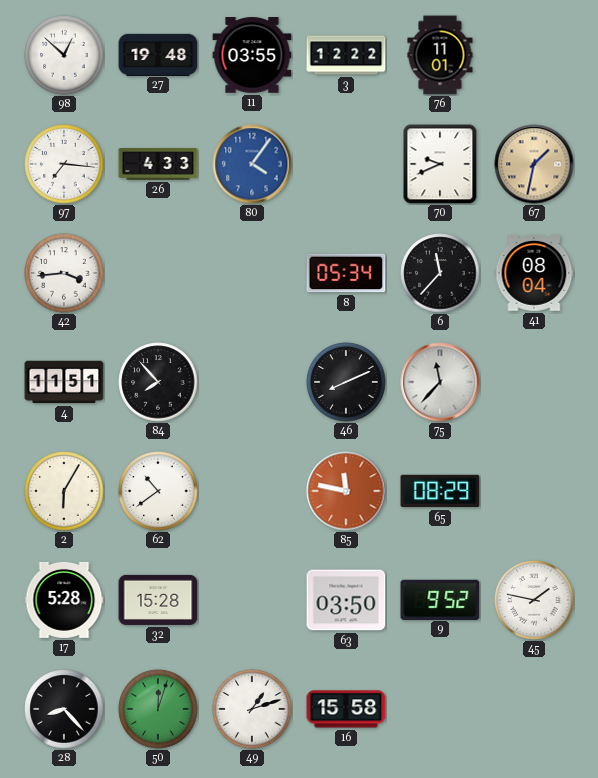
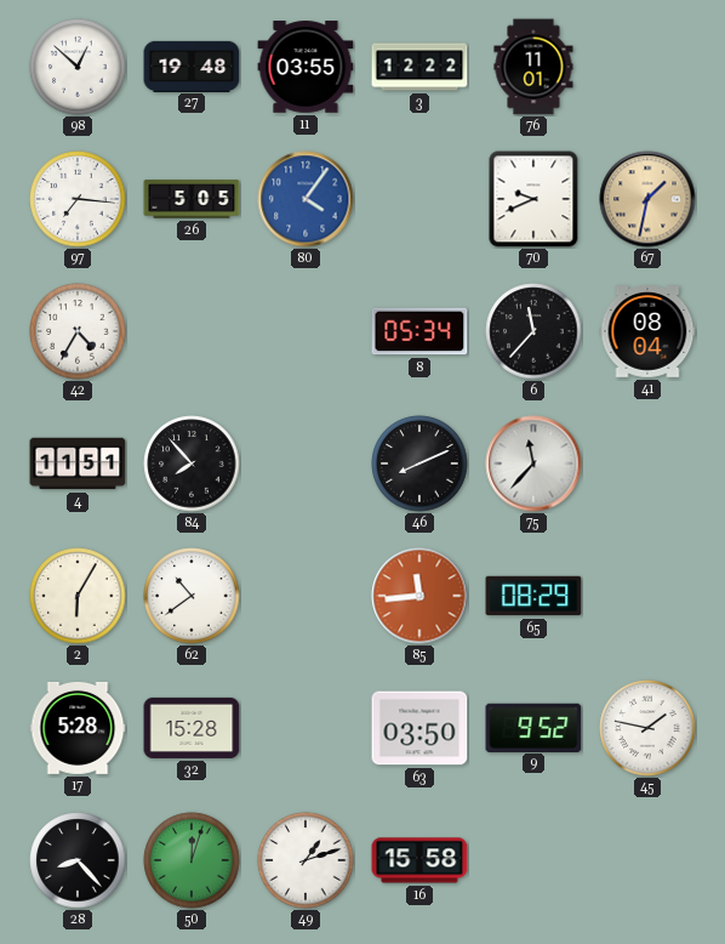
26: 4:33 -> 5:05
42: 3:44 -> 4:35
85: 11:47 -> 11:44
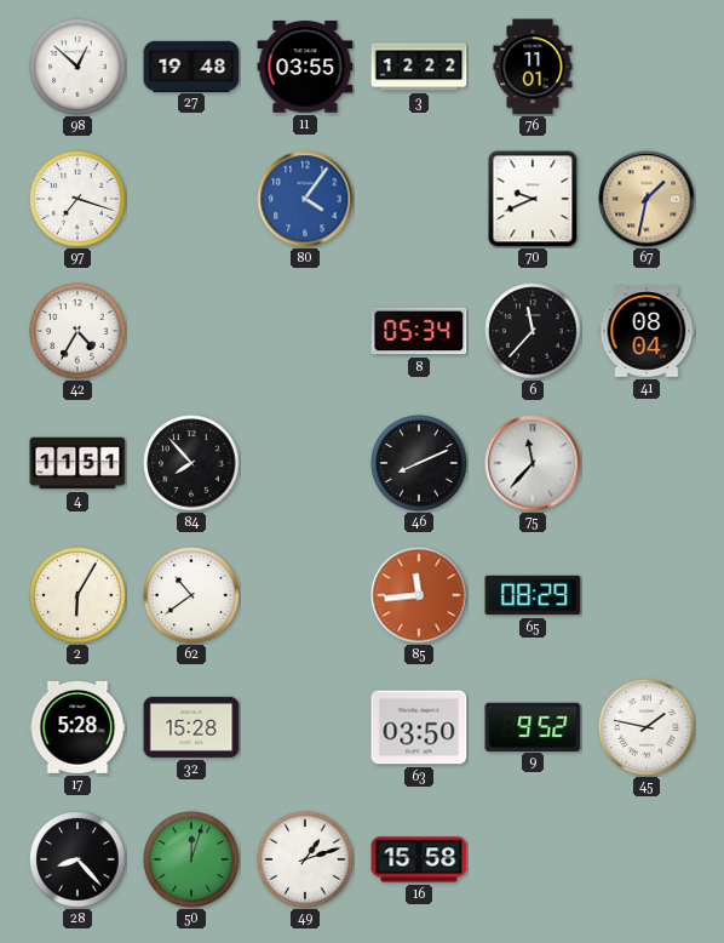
97: 7:16 -> 7:18
26: 5:05 -> none
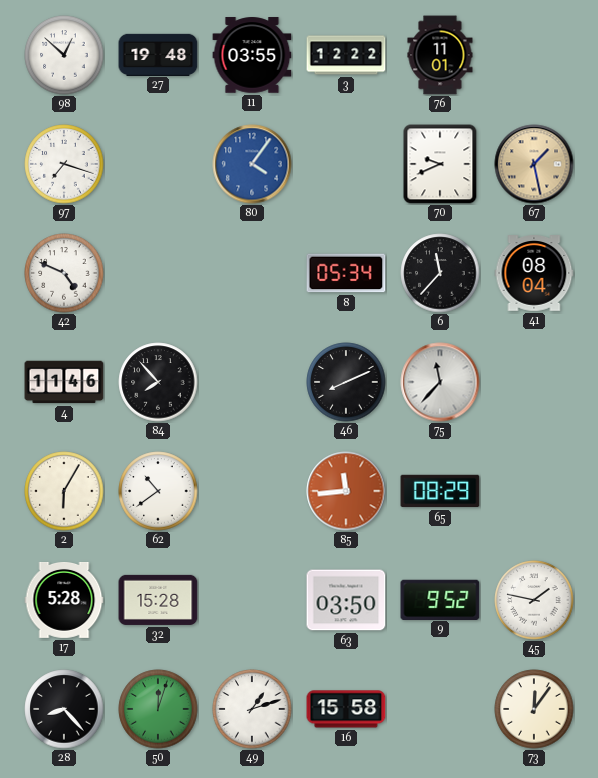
67: 1:32 -> 1:28
42: 4:35 -> 4:49
4: 11:51 -> 11:46
73: none -> 12:06
